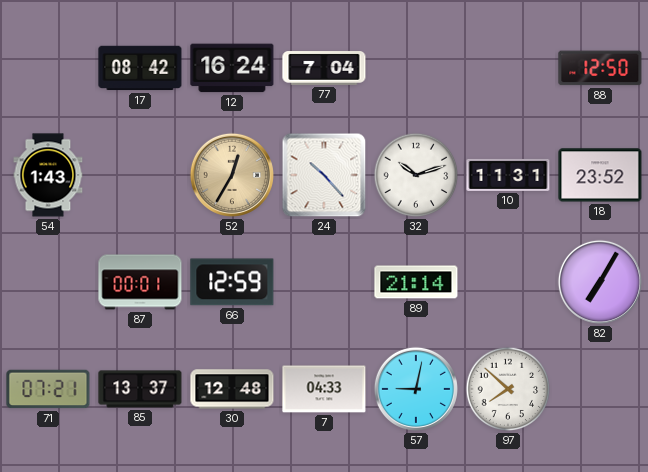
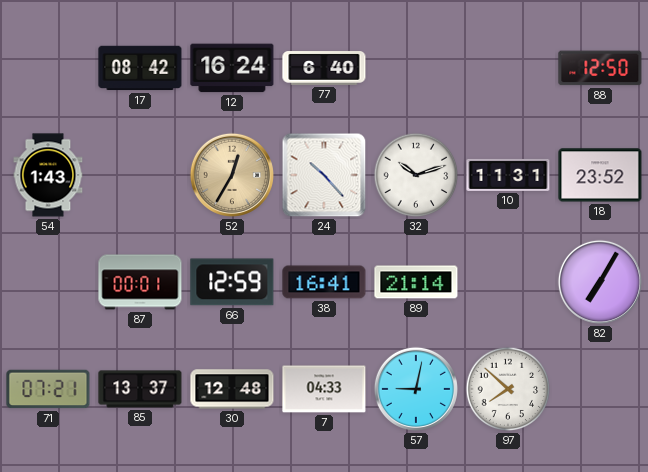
77: 7:04 -> 6:40
38: none -> 16:41
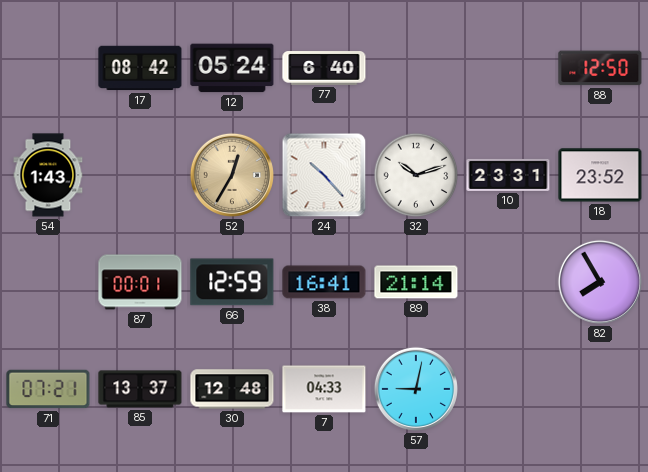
12: 16:24 -> 05:24
10: 11:31 -> 23:31
82: 7:05 -> 7:55
97: 7:52 -> none
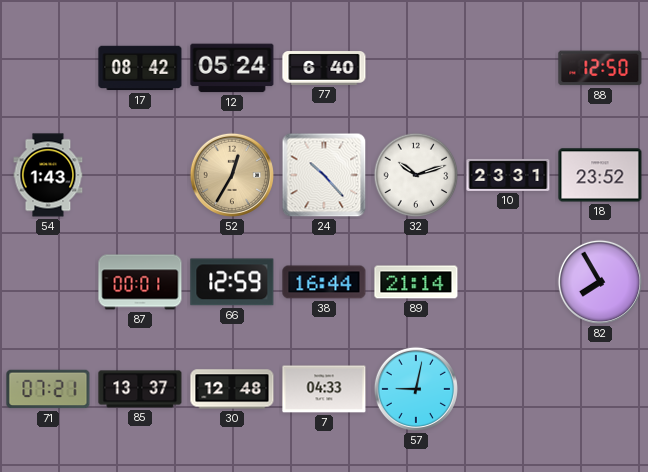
38: 16:41 -> 16:44
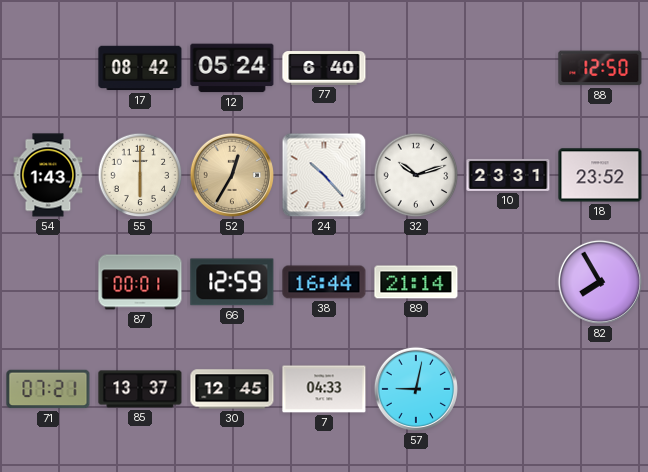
55: none -> 6:00
30: 12:48 -> 12:45
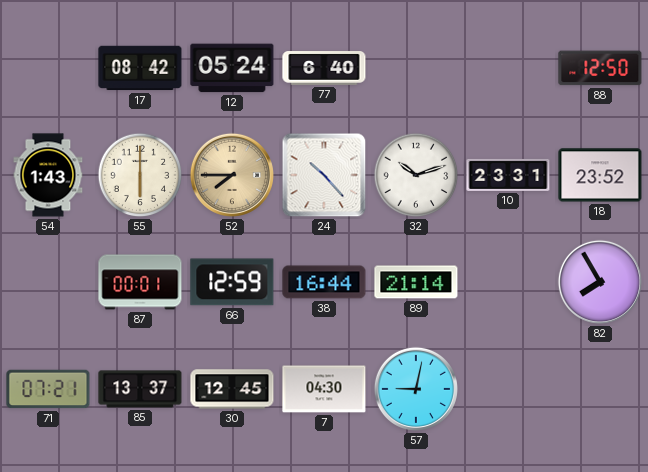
52: 12:35 -> 7:45
7: 04:33 -> 04:30
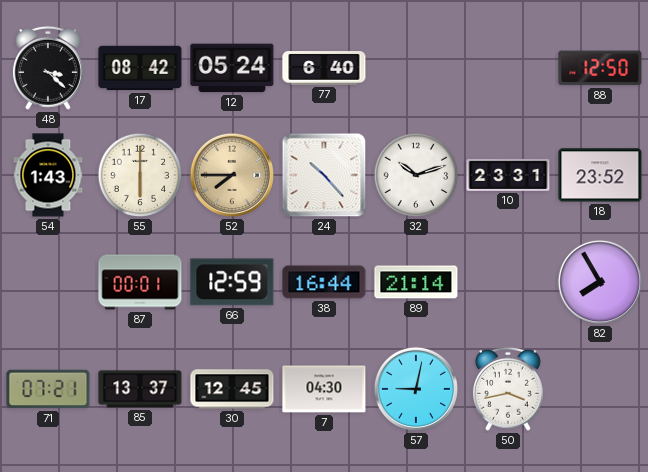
48: none -> 3:22
50: none -> 3:43
